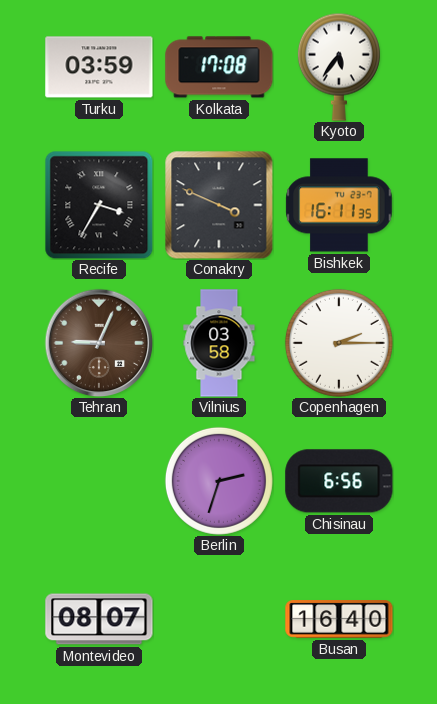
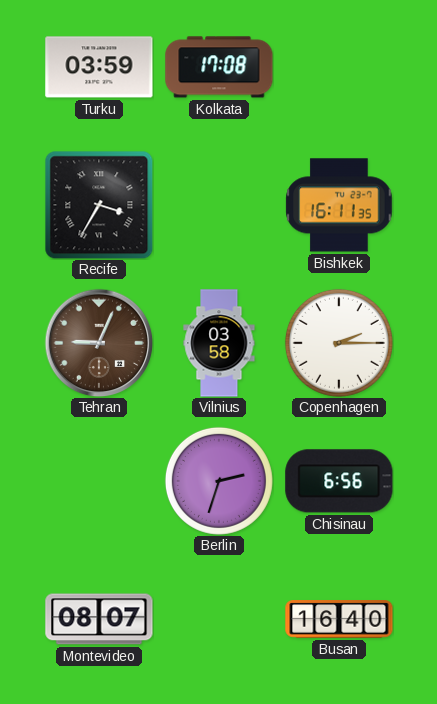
Kyoto: 5:36 -> none
Conakry: 3:49 -> none
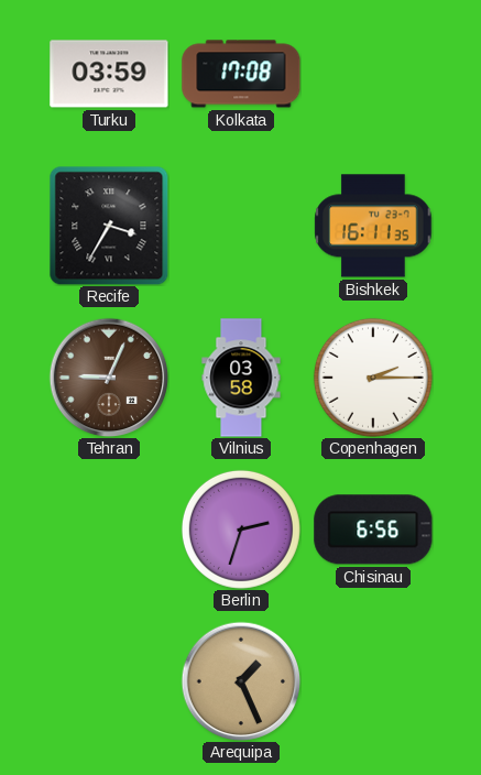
Montevideo: 08:07 -> none
Arequipa: none -> 1:26
Busan: 16:40 -> none
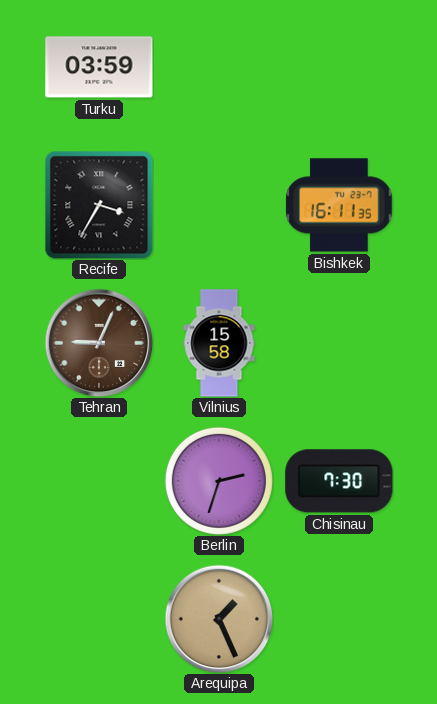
Kolkata: 17:08 -> none
Vilnius: 03:58 -> 15:58
Copenhagen: 2:15 -> none
Chisinau: 6:56 -> 7:30
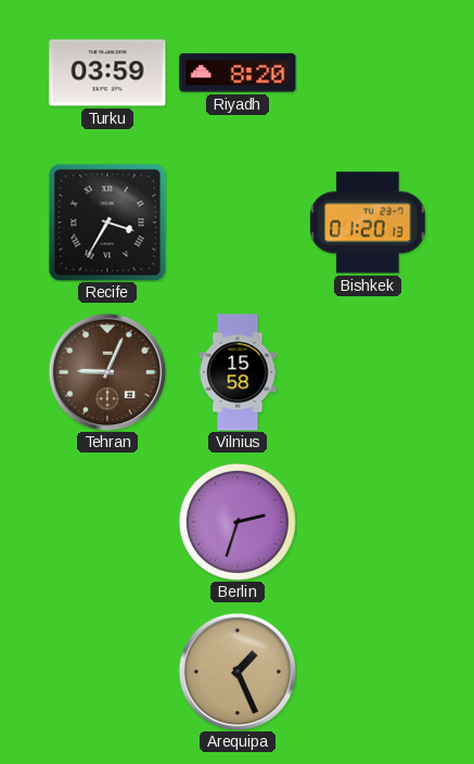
Riyadh: none -> 8:20
Bishkek: 16:11 -> 01:20
Chisinau: 7:30 -> none
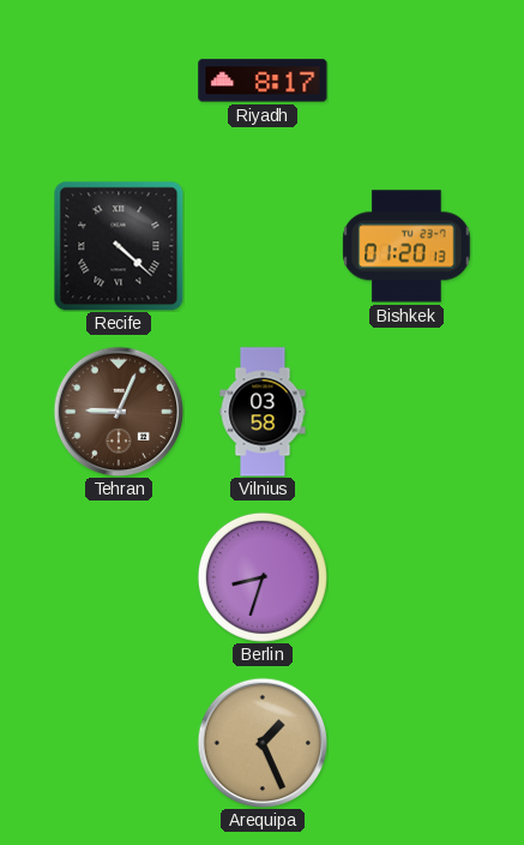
Turku: 03:59 -> none
Riyadh: 8:20 -> 8:17
Recife: 3:35 -> 4:22
Vilnius: 15:58 -> 03:58
Berlin: 2:33 -> 8:33
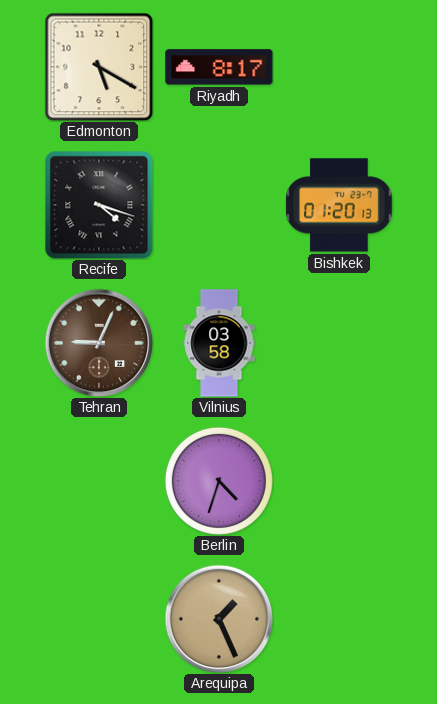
Edmonton: none -> 5:20
Recife: 4:22 -> 4:18
Berlin: 8:33 -> 4:33
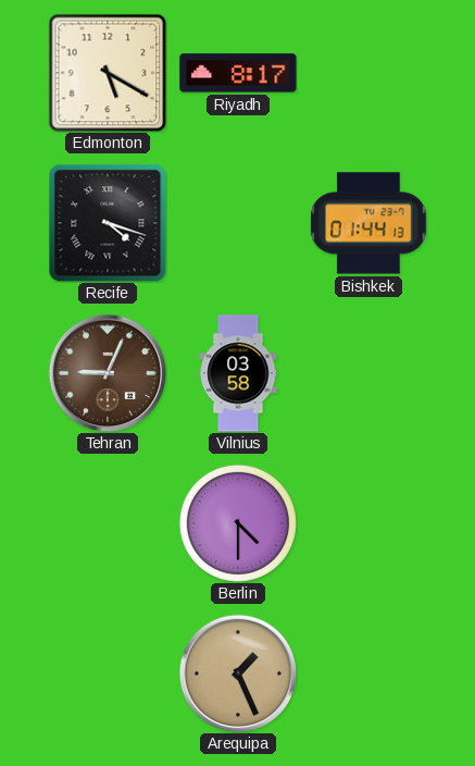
Bishkek: 01:20 -> 01:44
Berlin: 4:33 -> 4:30
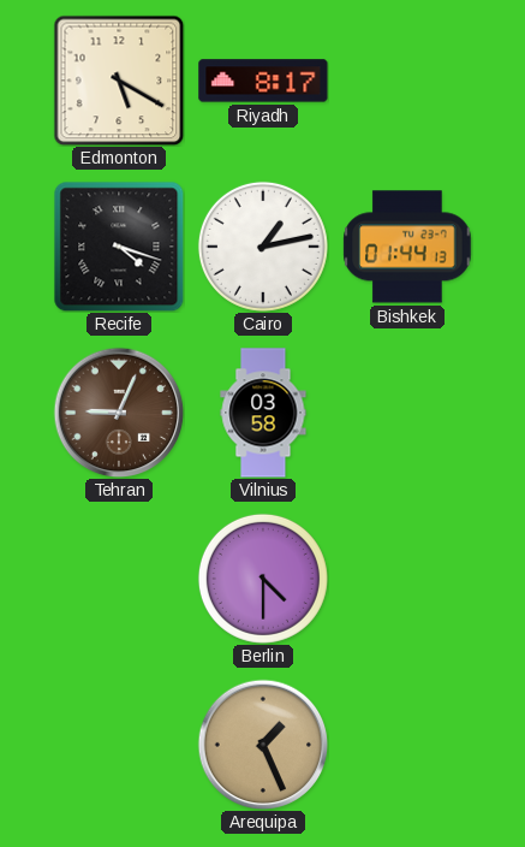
Cairo: none -> 1:13
